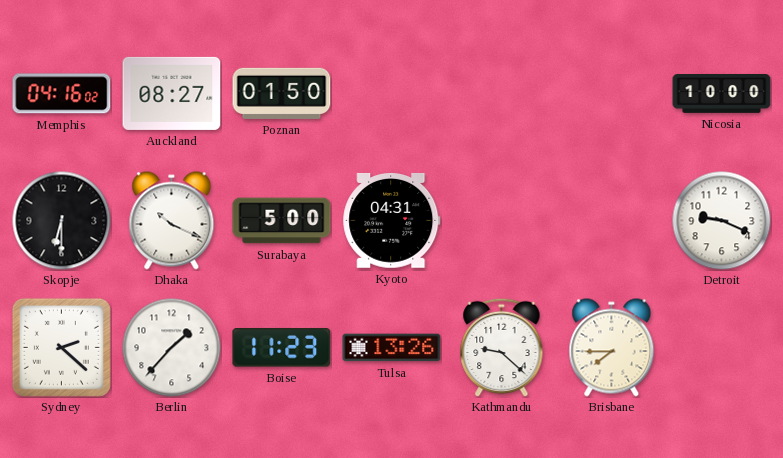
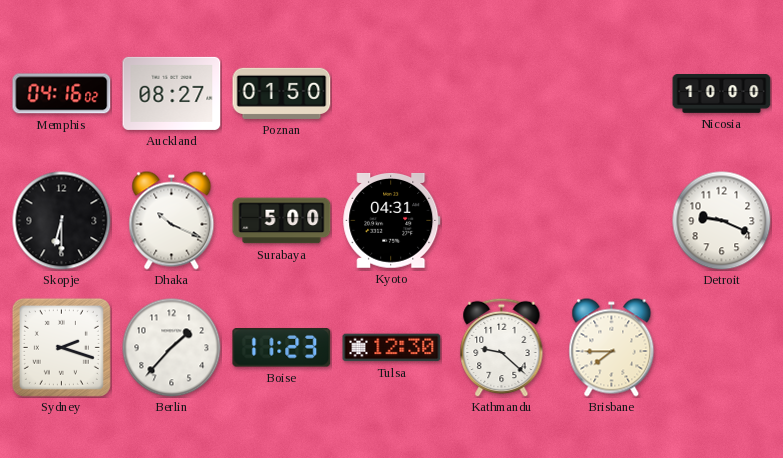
Sydney: 2:22 -> 2:18
Tulsa: 13:26 -> 12:30
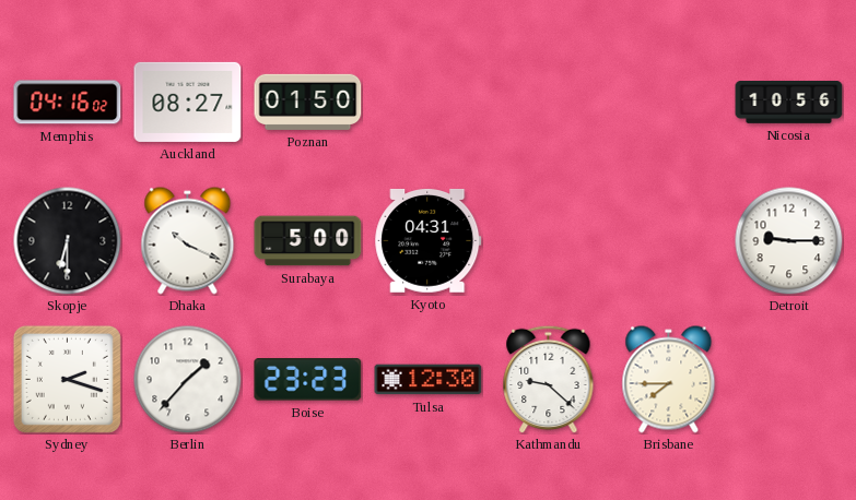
Nicosia: 10:00 -> 10:56
Detroit: 9:19 -> 9:15
Boise: 11:23 -> 23:23
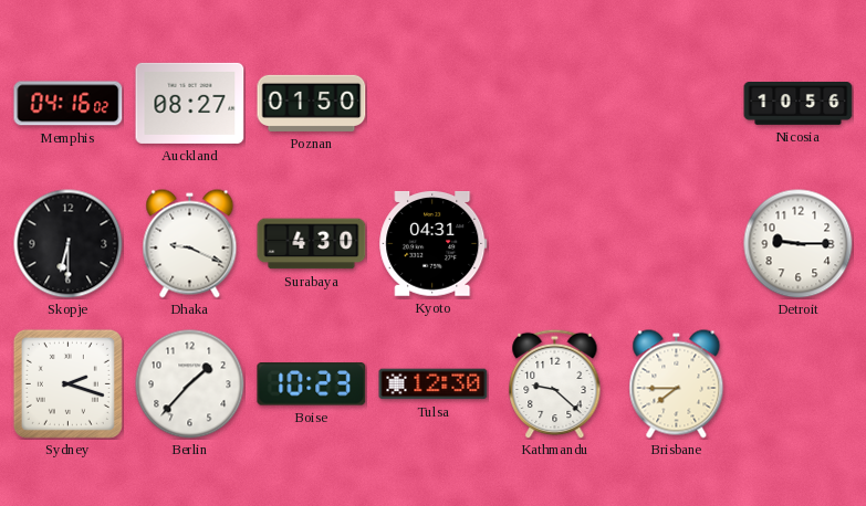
Dhaka: 10:19 -> 9:19
Surabaya: 5:00 -> 4:30
Boise: 23:23 -> 10:23
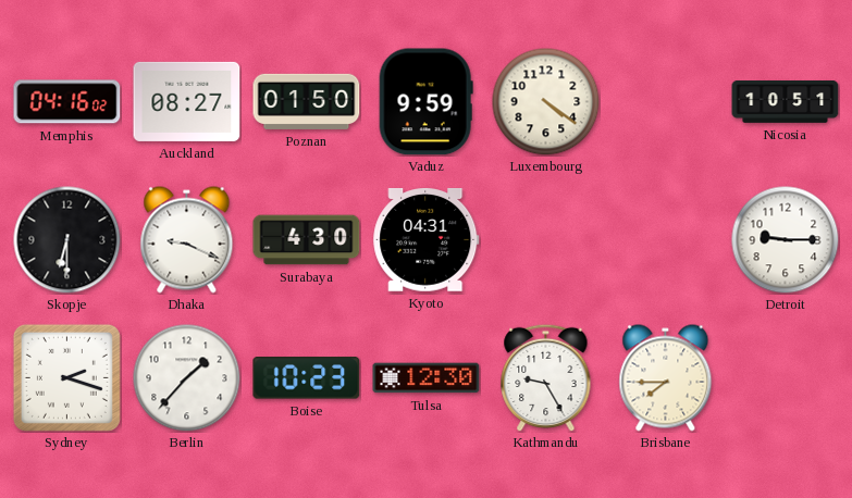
Vaduz: none -> 9:59
Luxembourg: none -> 4:21
Nicosia: 10:56 -> 10:51
Kathmandu: 9:22 -> 9:25
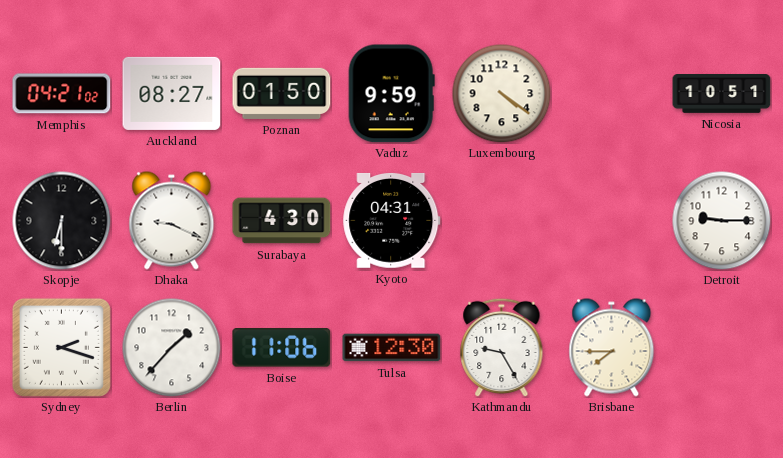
Memphis: 04:16 -> 04:21
Boise: 10:23 -> 11:06
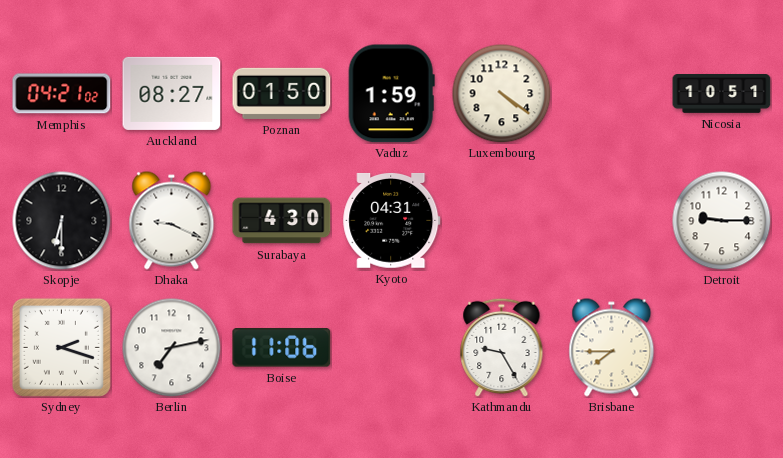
Vaduz: 9:59 -> 1:59
Berlin: 1:37 -> 7:13
Tulsa: 12:30 -> none
